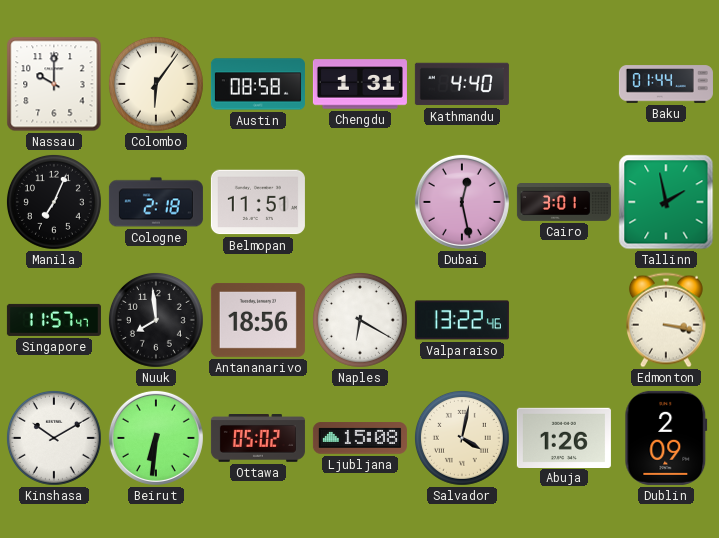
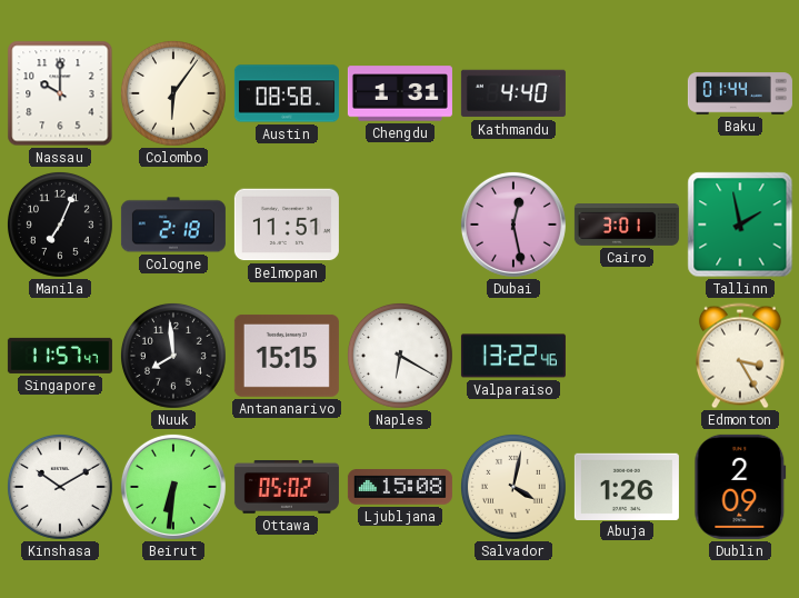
Antananarivo: 18:56 -> 15:15
Edmonton: 3:17 -> 3:25
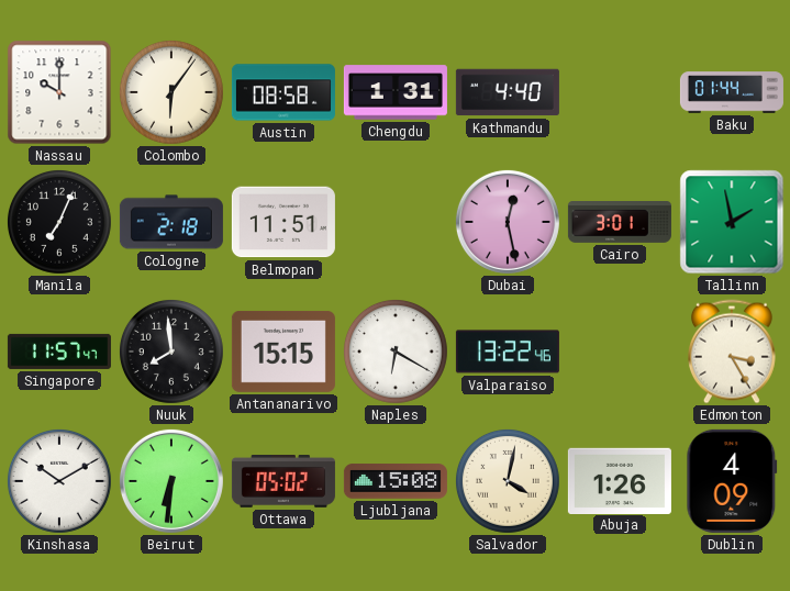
Dublin: 2:09 -> 4:09
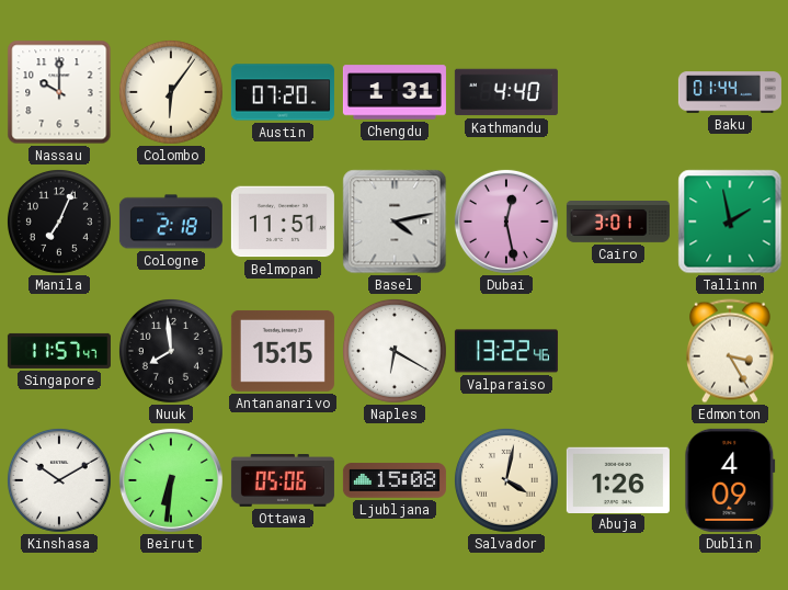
Austin: 08:58 -> 07:20
Basel: none -> 4:13
Ottawa: 05:02 -> 05:06
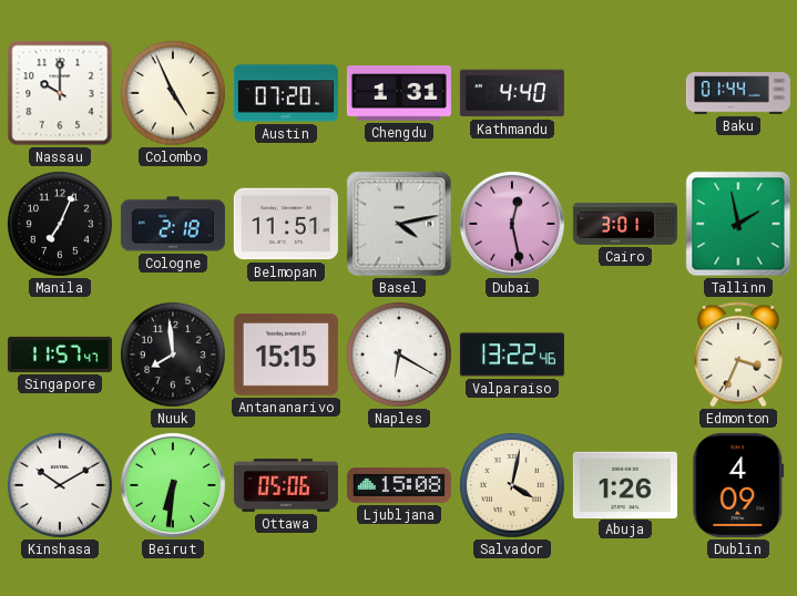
Colombo: 6:06 -> 4:56
Edmonton: 3:25 -> 3:34
